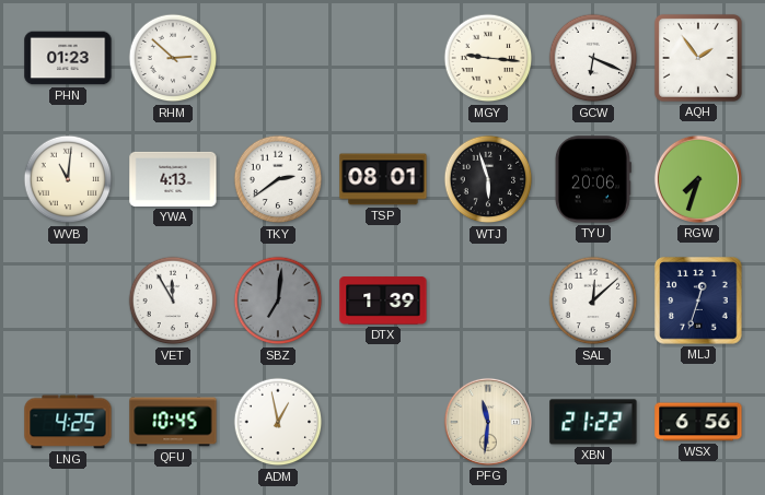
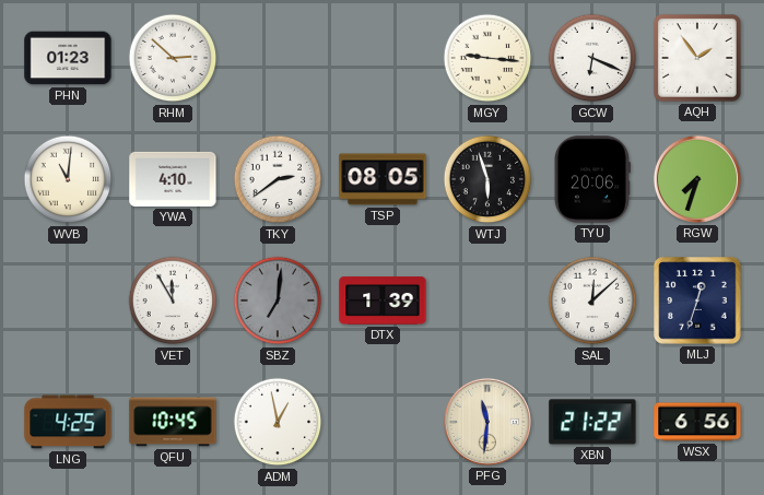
YWA: 4:13 -> 4:10
TSP: 08:01 -> 08:05
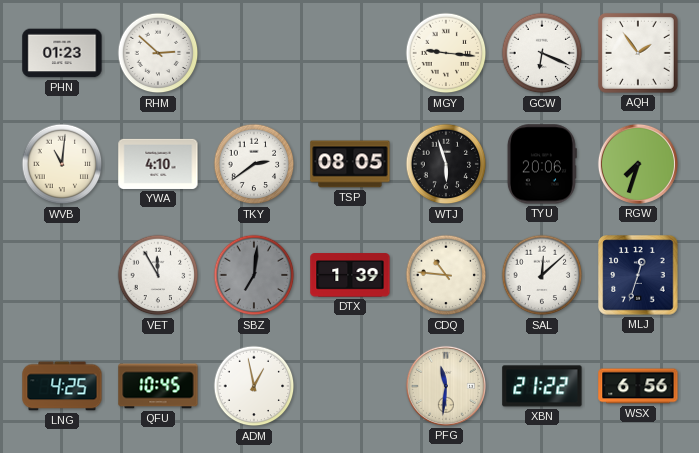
CDQ: none -> 10:46
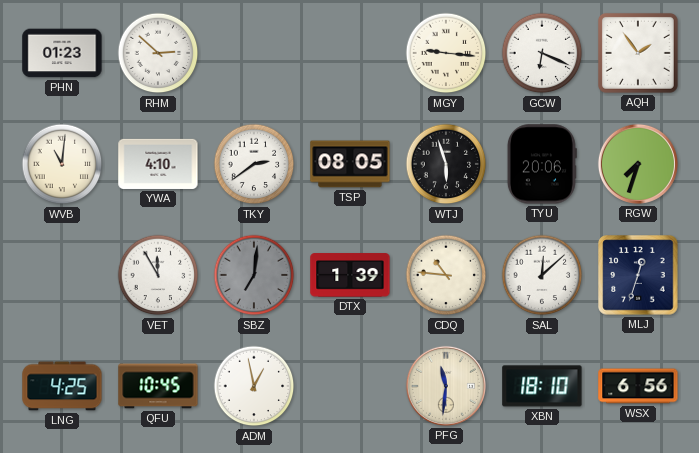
XBN: 21:22 -> 18:10
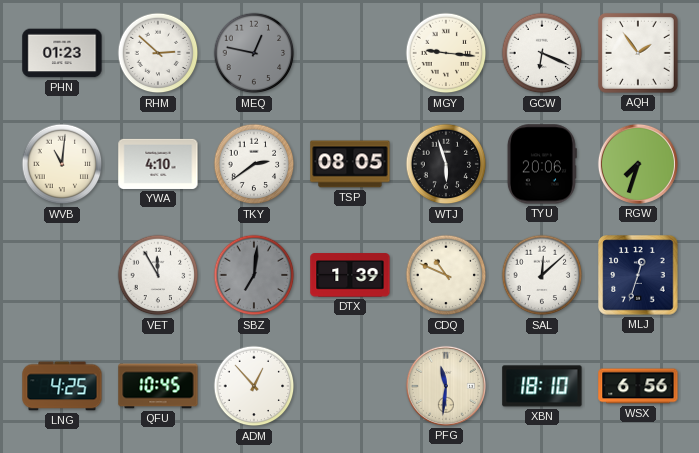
MEQ: none -> 12:47
CDQ: 10:46 -> 10:49
ADM: 12:58 -> 12:53
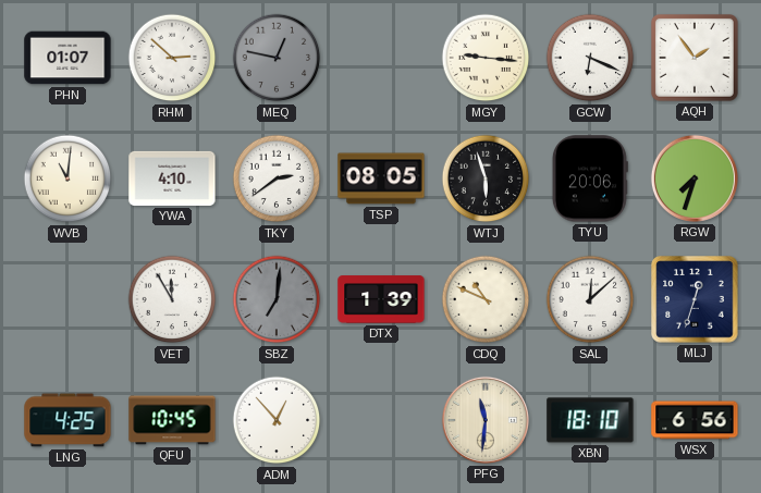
PHN: 01:23 -> 01:07
